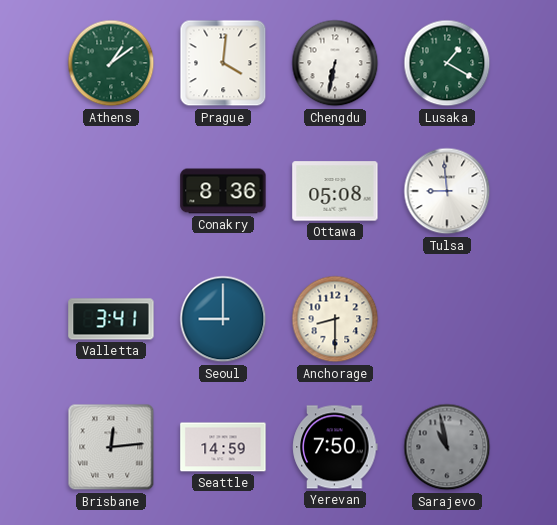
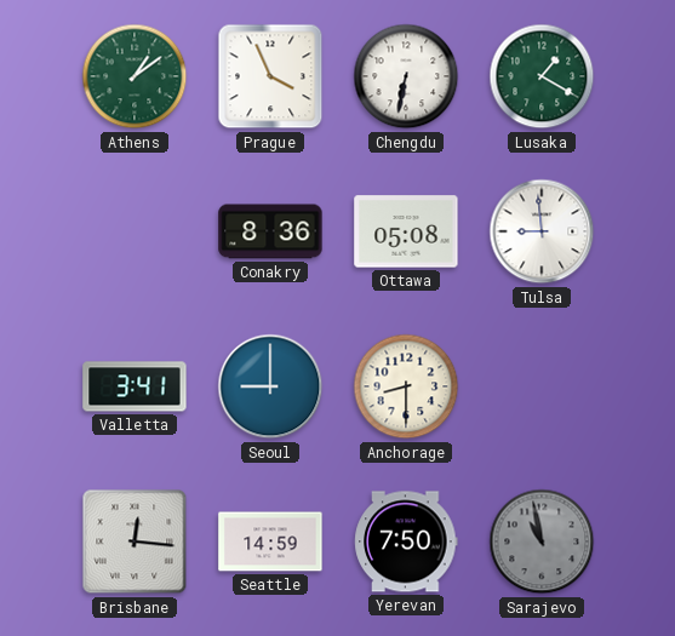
Prague: 4:01 -> 3:56
Brisbane: 12:14 -> 12:16
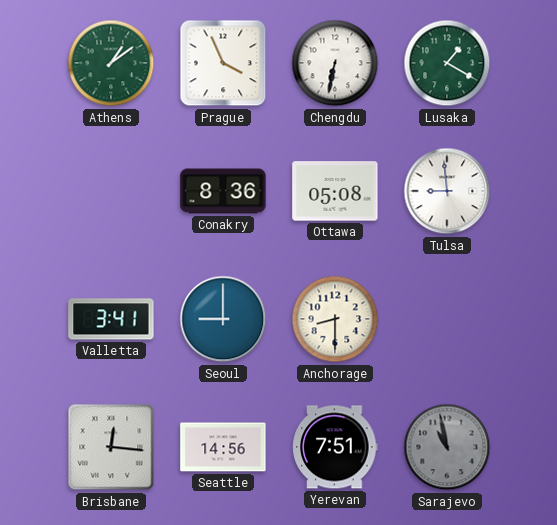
Seattle: 14:59 -> 14:56
Yerevan: 7:50 -> 7:51
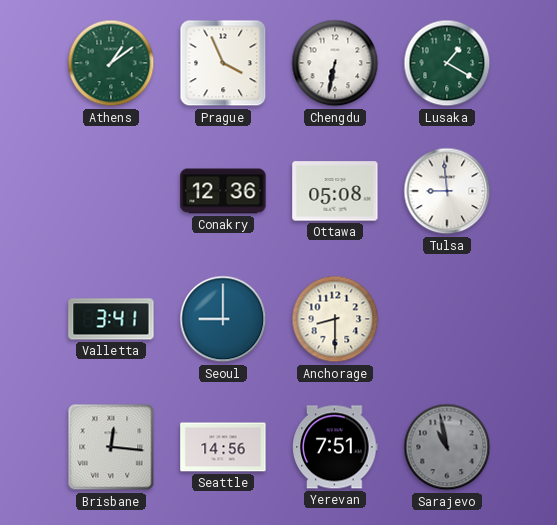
Conakry: 8:36 -> 12:36
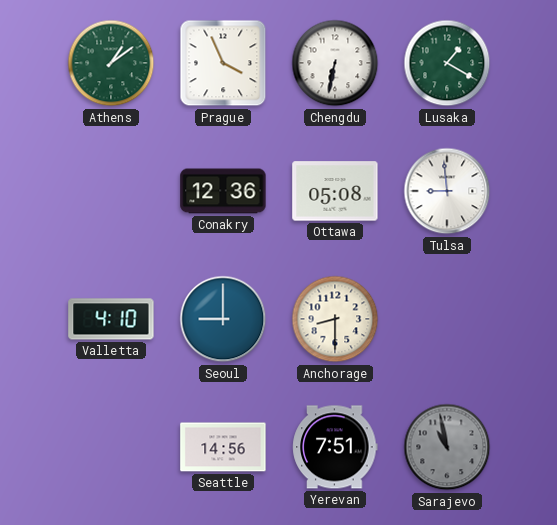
Valletta: 3:41 -> 4:10
Brisbane: 12:16 -> none
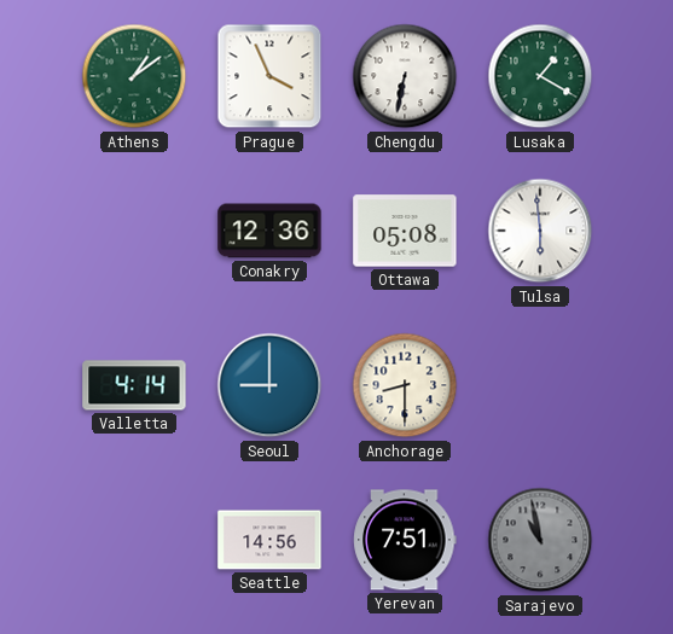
Tulsa: 8:59 -> 5:59
Valletta: 4:10 -> 4:14
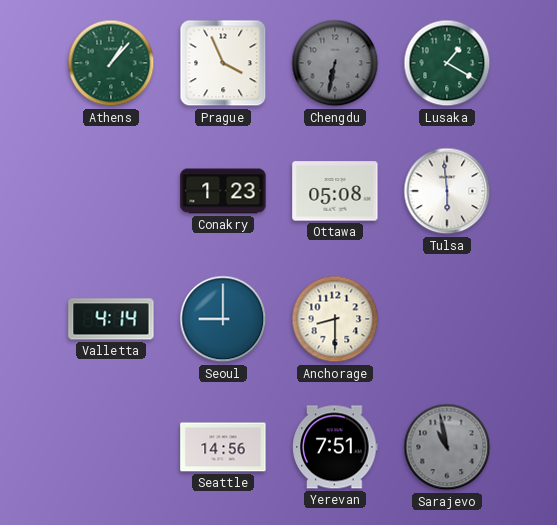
Athens: 1:09 -> 1:07
Chengdu dial: white -> grey
Conakry: 12:36 -> 1:23
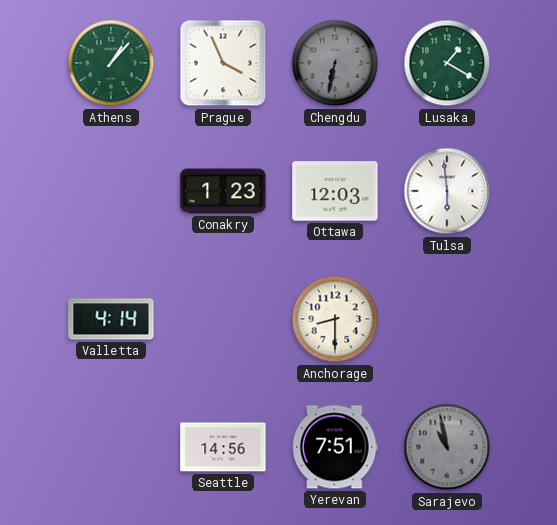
Ottawa: 05:08 -> 12:03
Seoul: 9:00 -> none
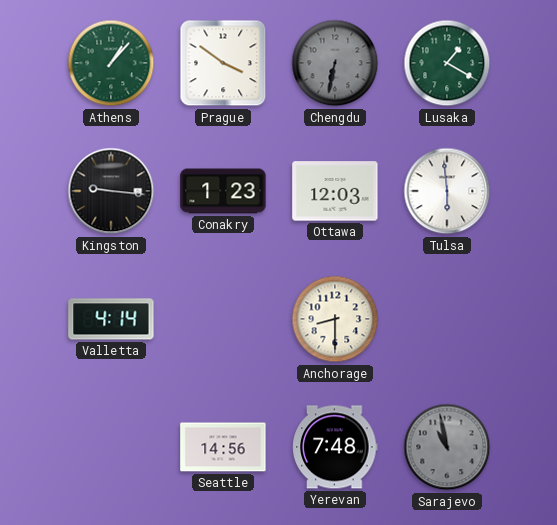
Prague: 3:56 -> 3:51
Kingston: none -> 9:16
Yerevan: 7:51 -> 7:48
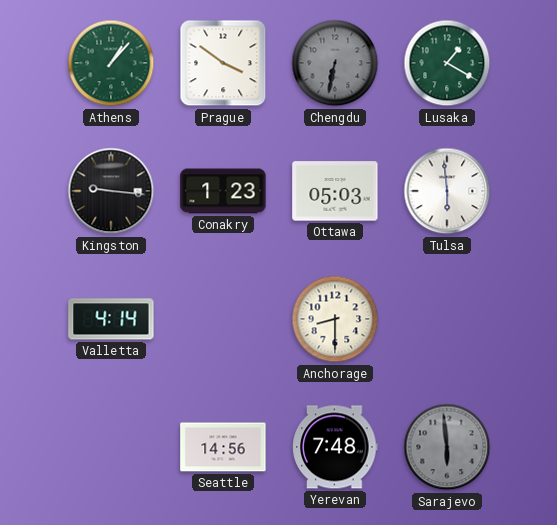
Ottawa: 12:03 -> 05:03
Sarajevo: 10:58 -> 5:59
